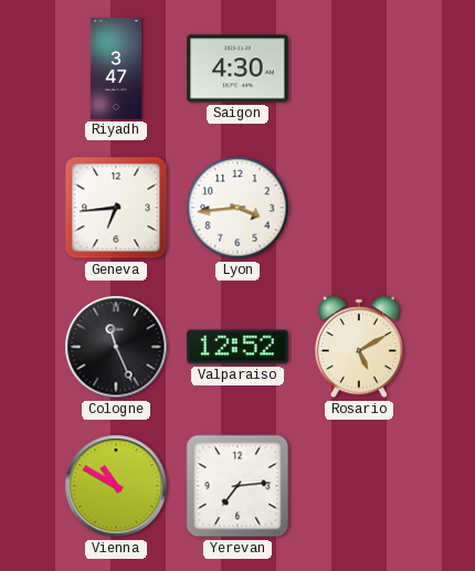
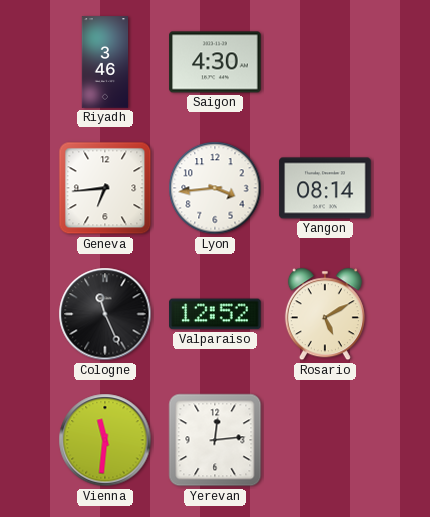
Riyadh: 3:47 -> 3:46
Yangon: none -> 08:14
Vienna: 10:50 -> 11:31
Yerevan: 7:14 -> 12:14
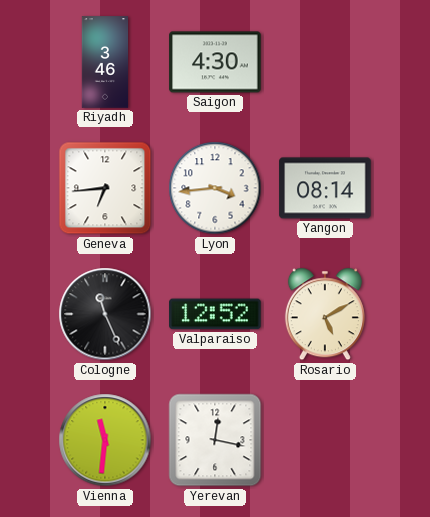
Yerevan: 12:14 -> 12:17
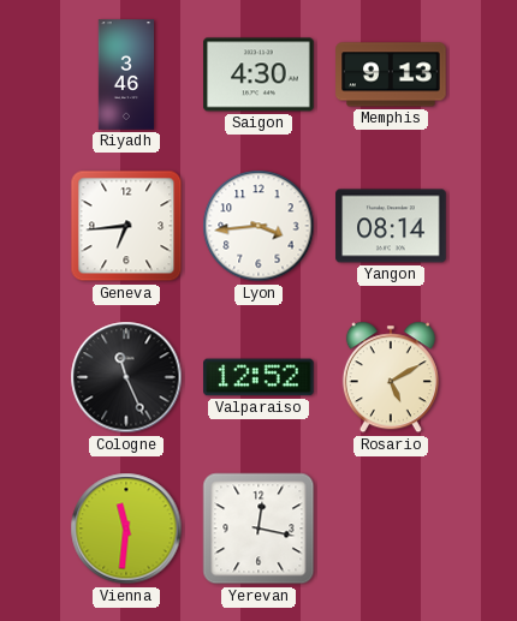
Memphis: none -> 9:13
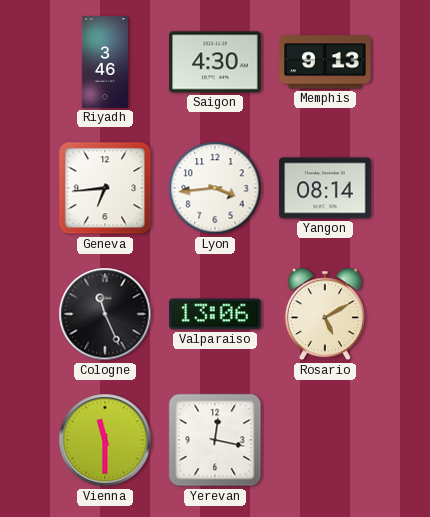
Valparaiso: 12:52 -> 13:06
Vienna: 11:31 -> 11:30
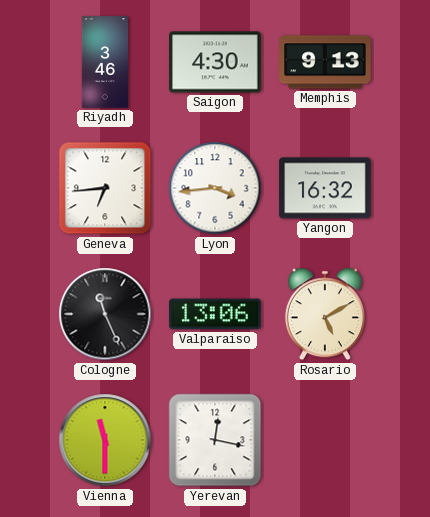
Yangon: 08:14 -> 16:32
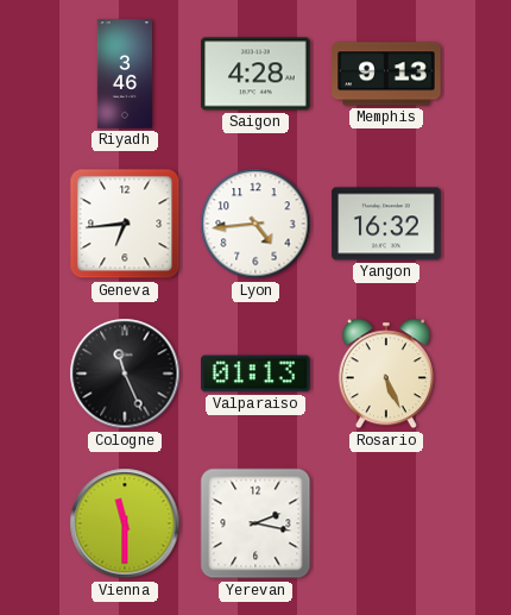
Saigon: 4:30 -> 4:28
Lyon: 3:44 -> 4:44
Valparaiso: 13:06 -> 01:13
Rosario: 5:10 -> 5:26
Yerevan: 12:17 -> 2:17
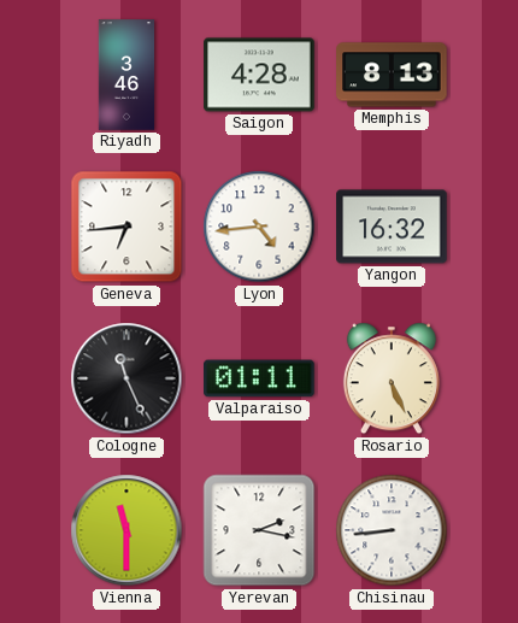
Memphis: 9:13 -> 8:13
Valparaiso: 01:13 -> 01:11
Chisinau: none -> 8:44
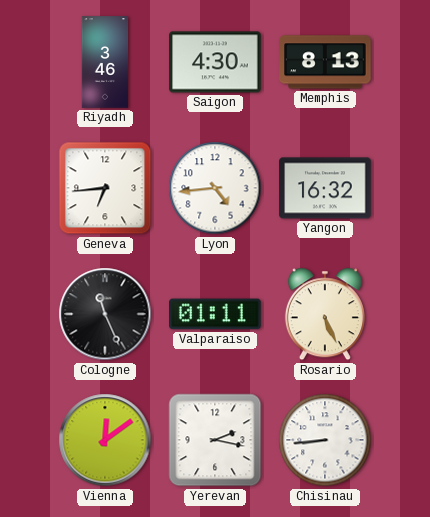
Saigon: 4:28 -> 4:30
Vienna: 11:30 -> 12:09
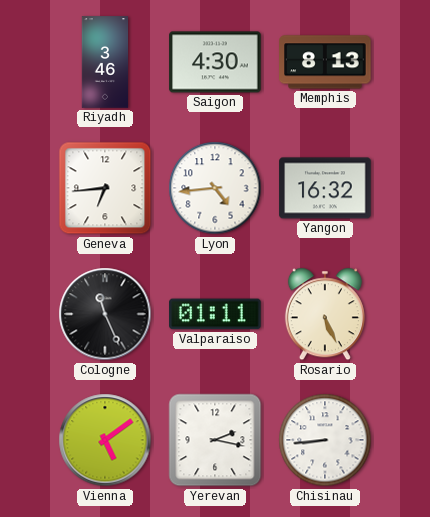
Vienna: 12:09 -> 5:09
